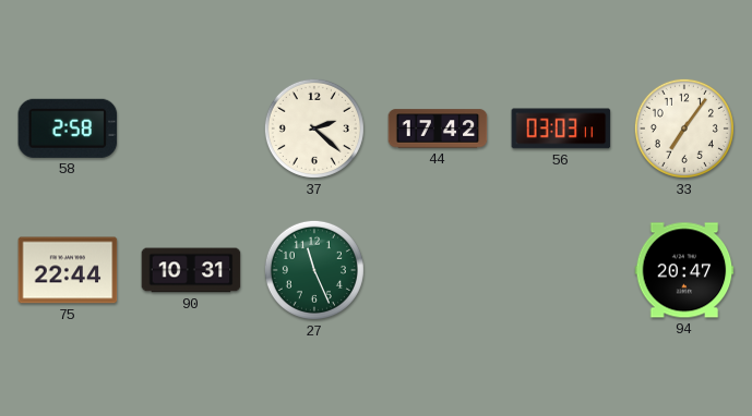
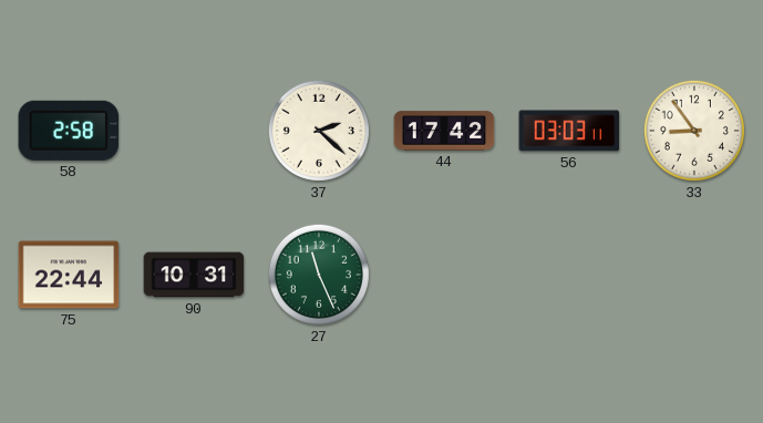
33: 7:06 -> 8:54
94: 20:47 -> none
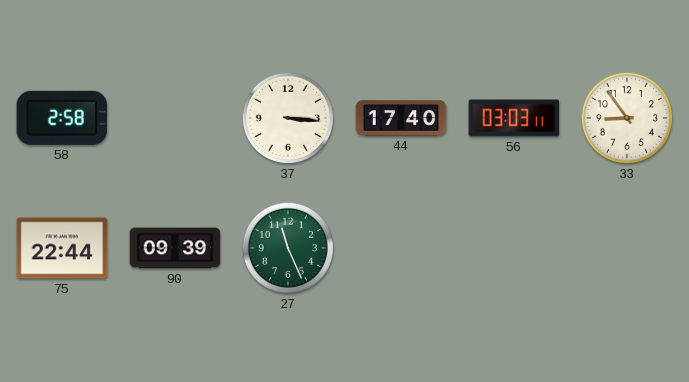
37: 2:22 -> 3:16
44: 17:42 -> 17:40
90: 10:31 -> 09:39
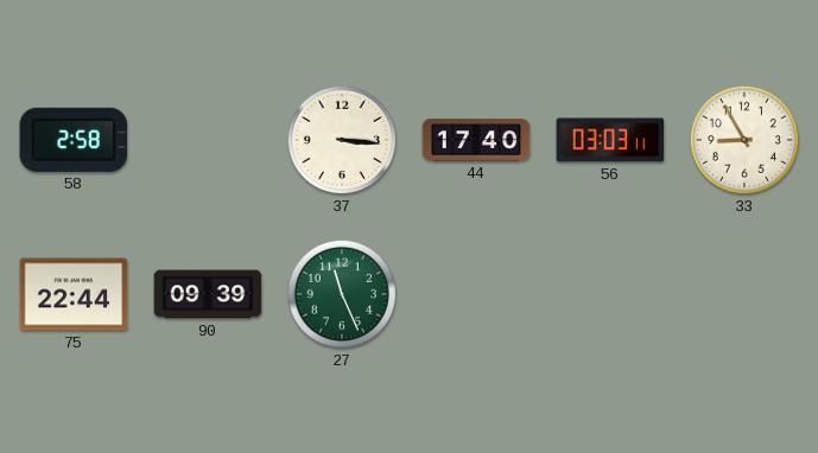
33: 8:54 -> 8:55
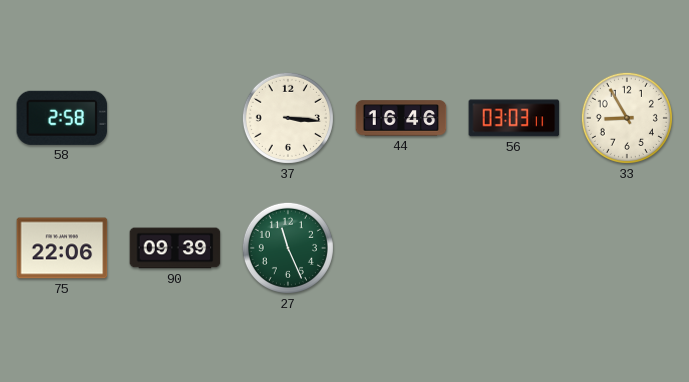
44: 17:40 -> 16:46
75: 22:44 -> 22:06
